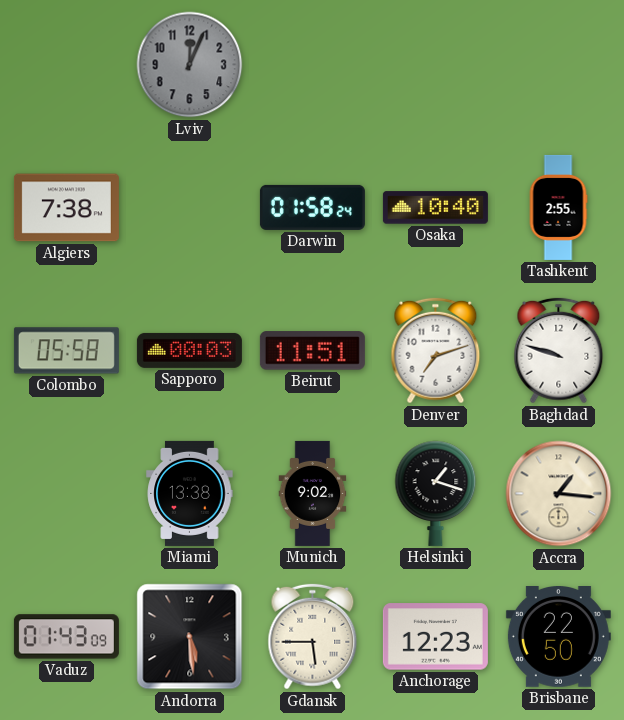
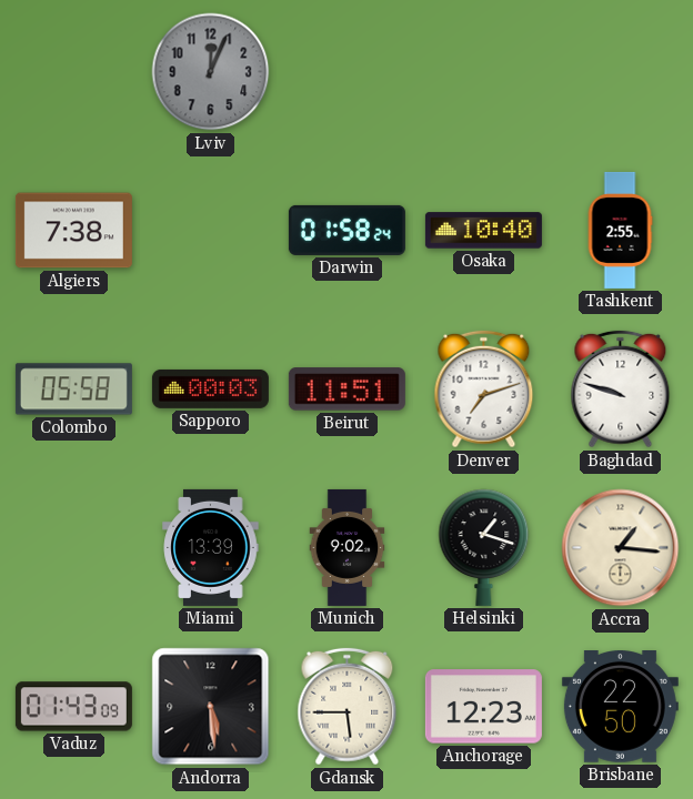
Miami: 13:38 -> 13:39
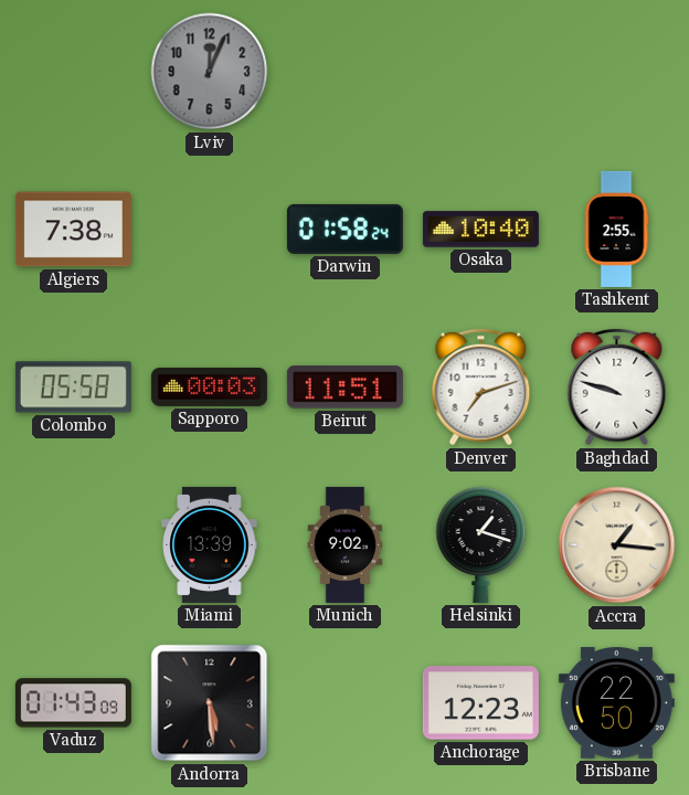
Gdansk: 5:45 -> none
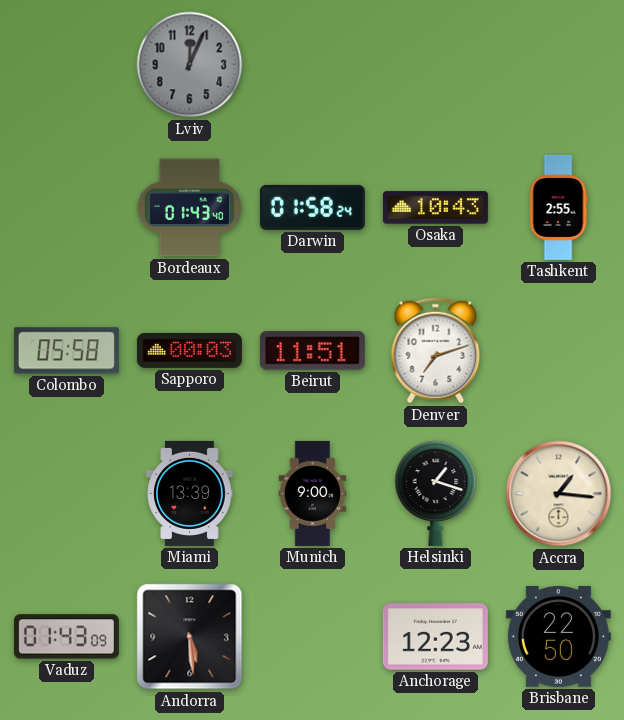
Algiers: 7:38 -> none
Bordeaux: none -> 01:43
Osaka: 10:40 -> 10:43
Baghdad: 9:48 -> none
Munich: 9:02 -> 9:00
